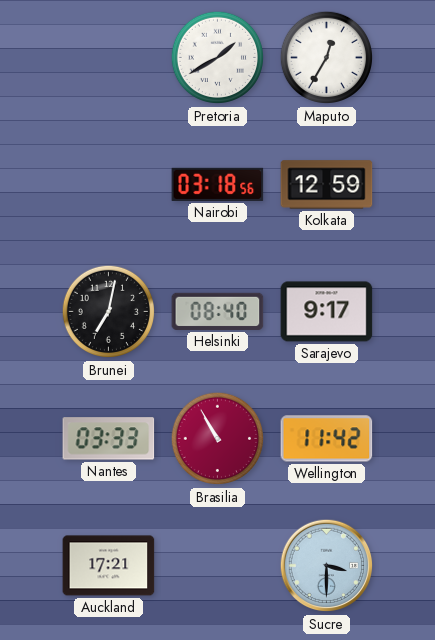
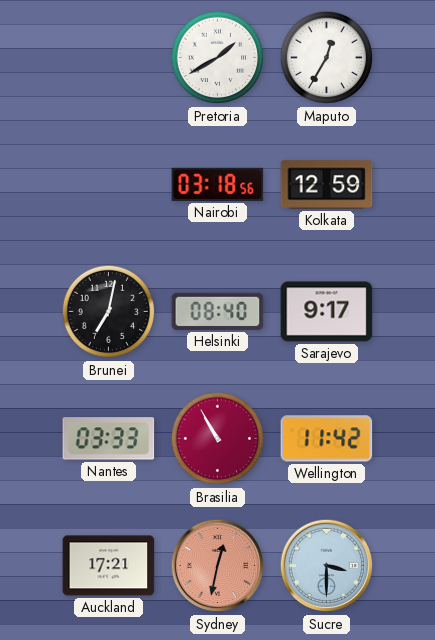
Sydney: none -> 12:32
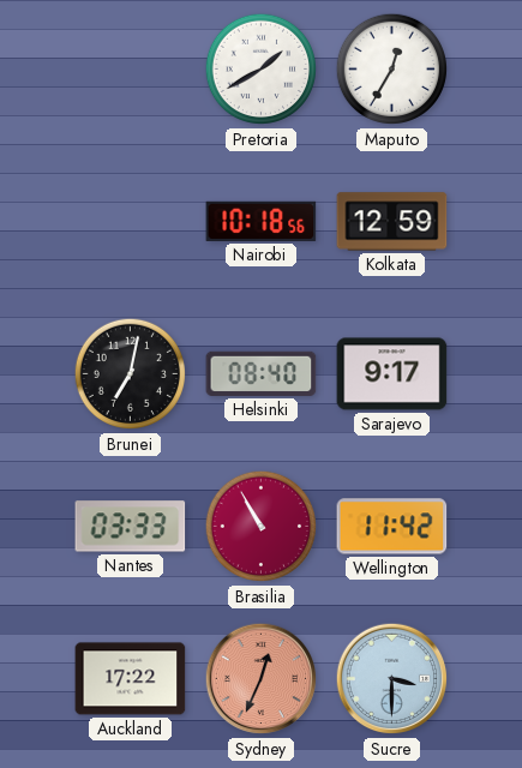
Nairobi: 03:18 -> 10:18
Auckland: 17:21 -> 17:22
Sydney: 12:32 -> 12:34
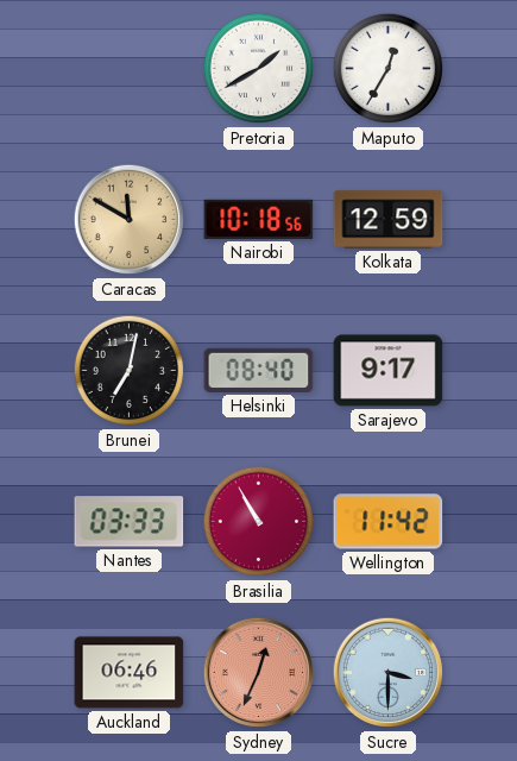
Caracas: none -> 11:50
Auckland: 17:22 -> 06:46
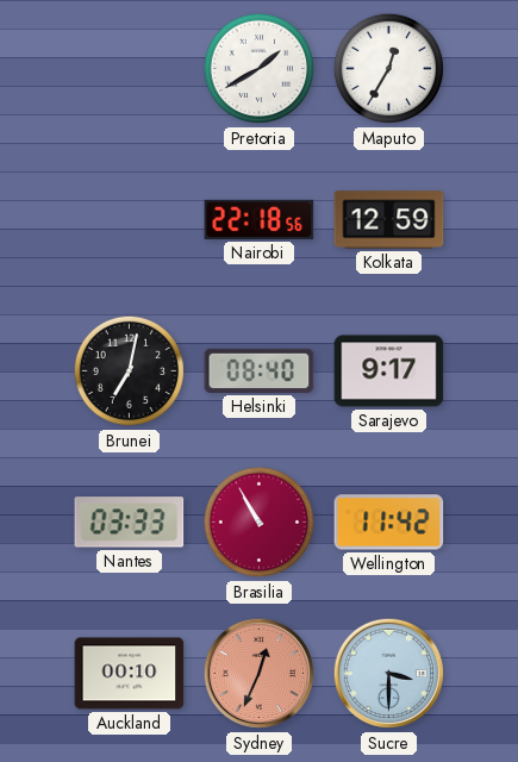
Caracas: 11:50 -> none
Nairobi: 10:18 -> 22:18
Auckland: 06:46 -> 00:10
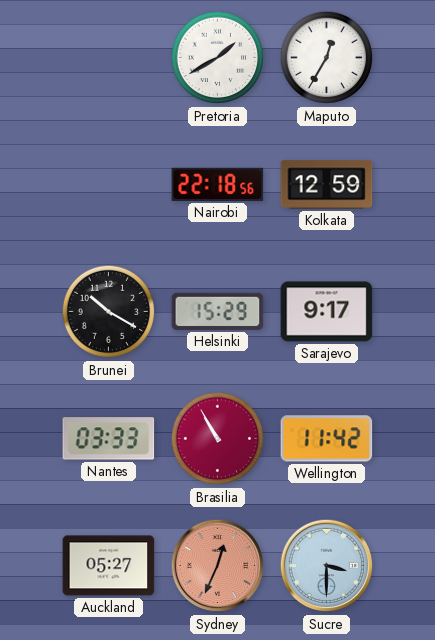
Brunei: 7:02 -> 10:20
Helsinki: 08:40 -> 15:29
Auckland: 00:10 -> 05:27
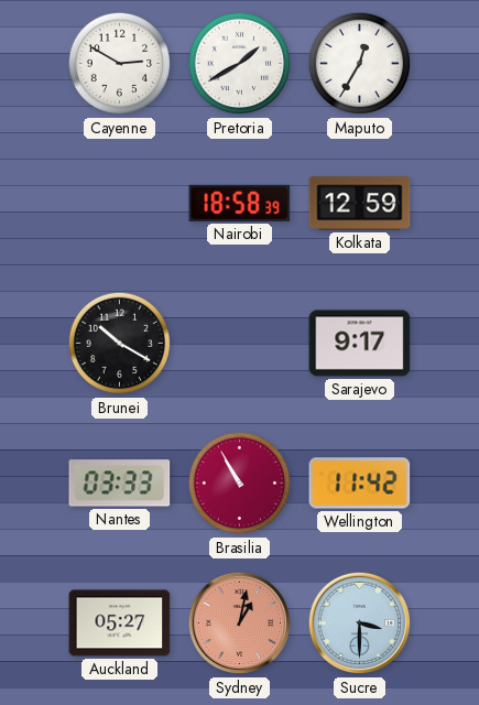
Cayenne: none -> 2:50
Nairobi: 22:18 -> 18:58
Helsinki: 15:29 -> none
Sydney: 12:34 -> 1:02
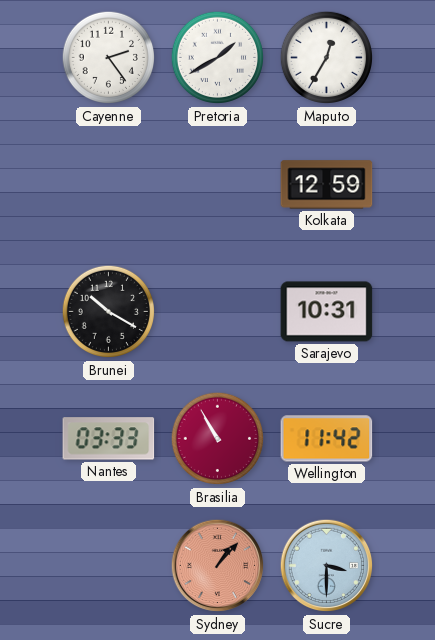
Cayenne: 2:50 -> 2:24
Nairobi: 18:58 -> none
Sarajevo: 9:17 -> 10:31
Auckland: 05:27 -> none
Sydney: 1:02 -> 1:07
